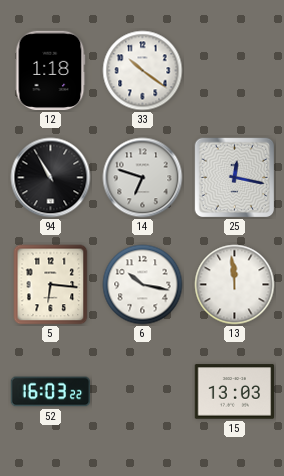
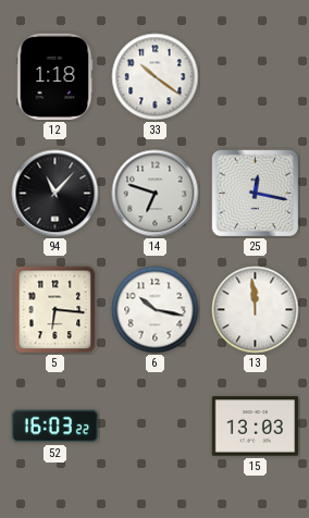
94: 10:55 -> 11:07
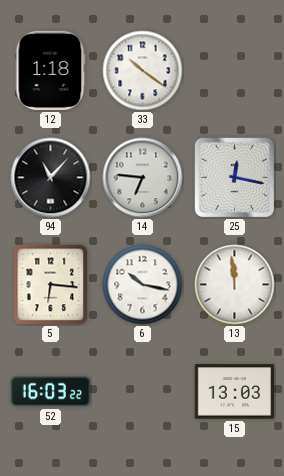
14: 6:48 -> 6:46
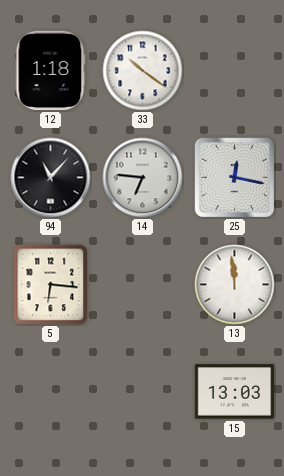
6: 10:17 -> none
52: 16:03 -> none
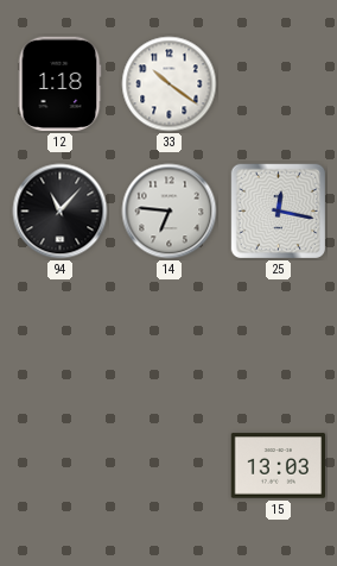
5: 6:16 -> none
13: 11:59 -> none
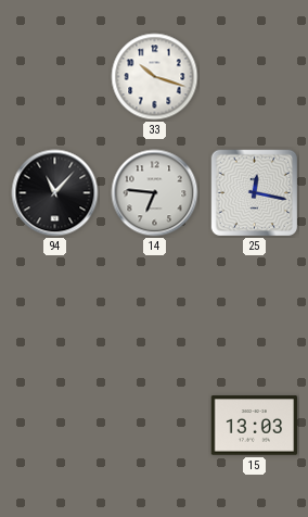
12: 1:18 -> none
33: 10:21 -> 10:18
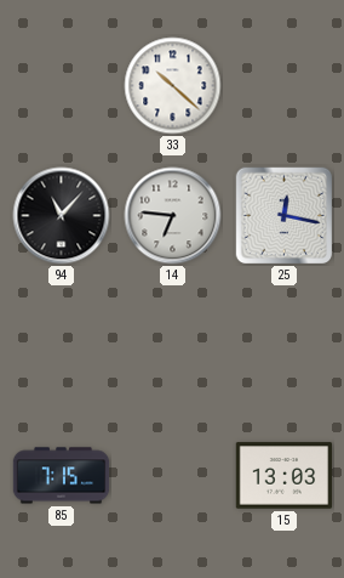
33: 10:18 -> 10:22
85: none -> 7:15
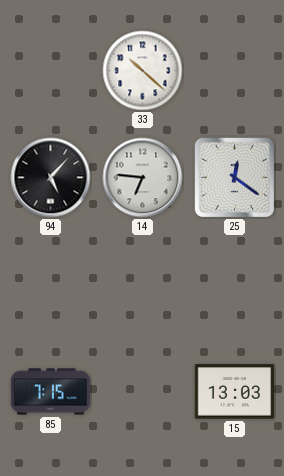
94: 11:07 -> 5:07
25: 12:17 -> 12:21
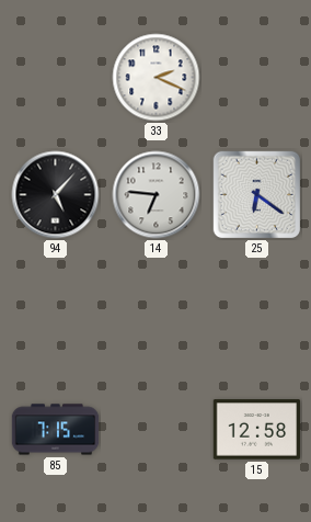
33: 10:22 -> 2:19
25: 12:21 -> 6:21
15: 13:03 -> 12:58
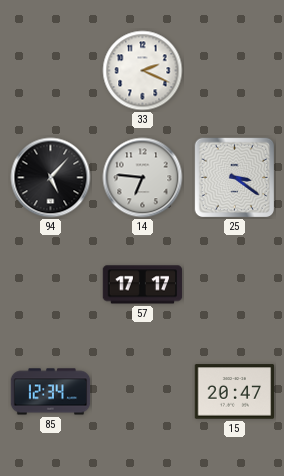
25: 6:21 -> 3:21
57: none -> 17:17
85: 7:15 -> 12:34
15: 12:58 -> 20:47
